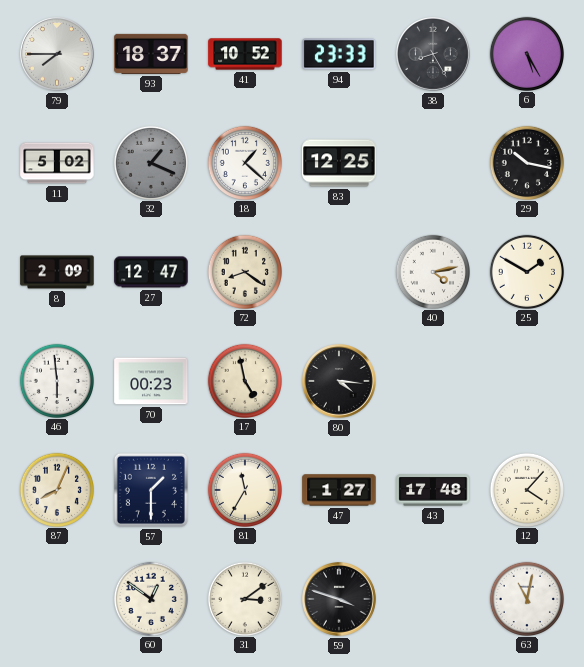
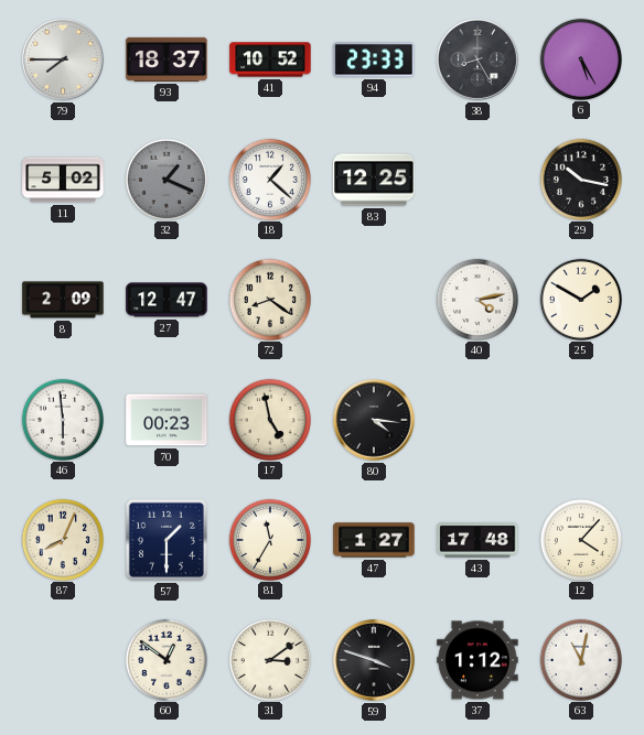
37: none -> 1:12
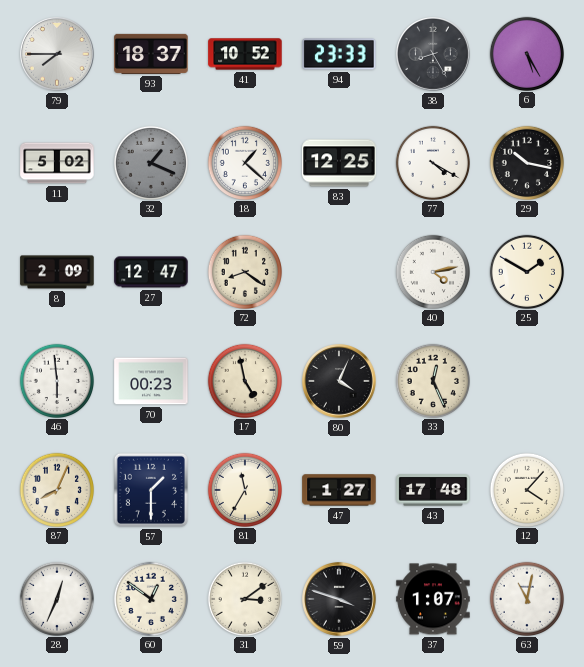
77: none -> 4:20
80: 4:16 -> 4:04
33: none -> 12:26
28: none -> 12:34
37: 1:12 -> 1:07
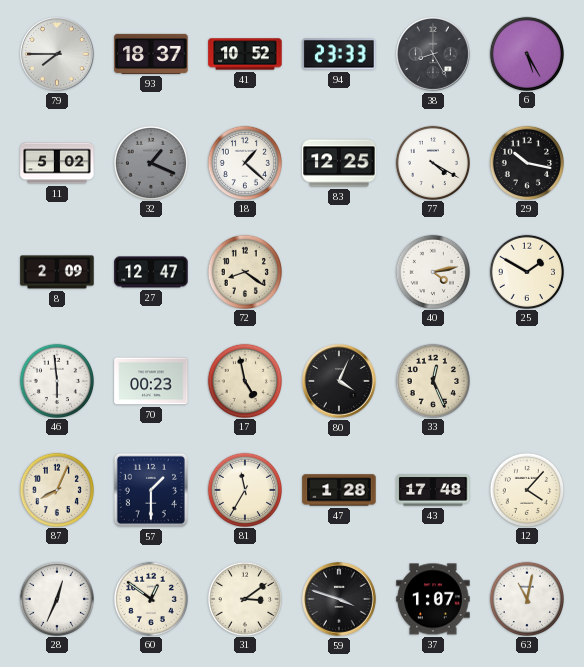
47: 1:27 -> 1:28
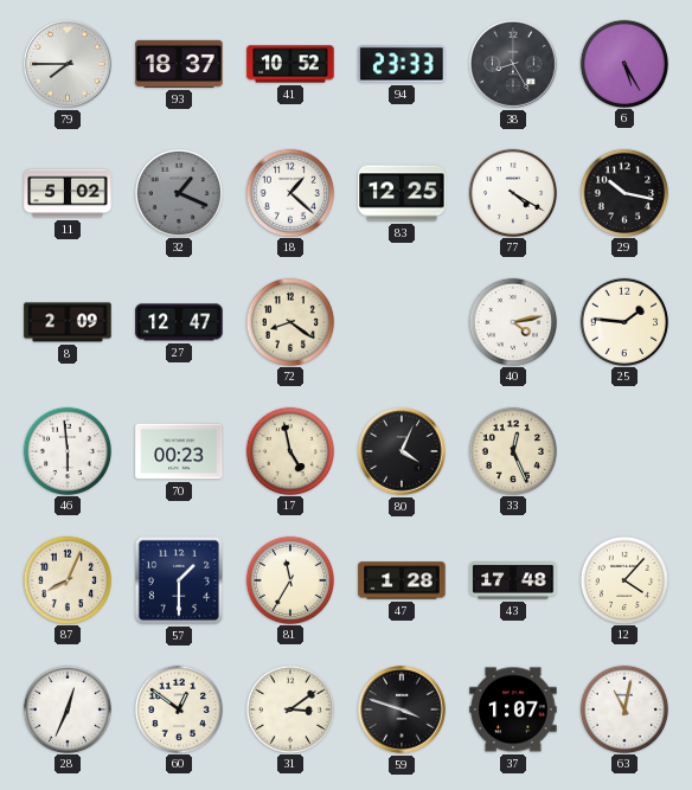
25: 1:50 -> 1:46
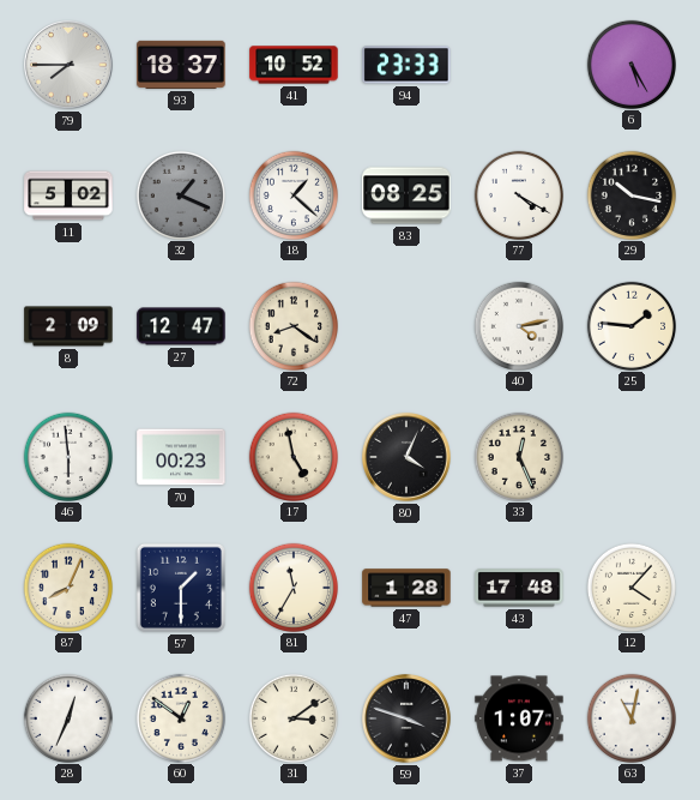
38: 8:25 -> none
83: 12:25 -> 08:25
